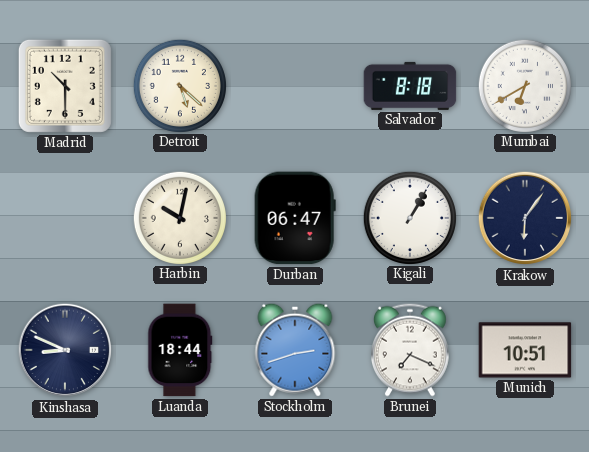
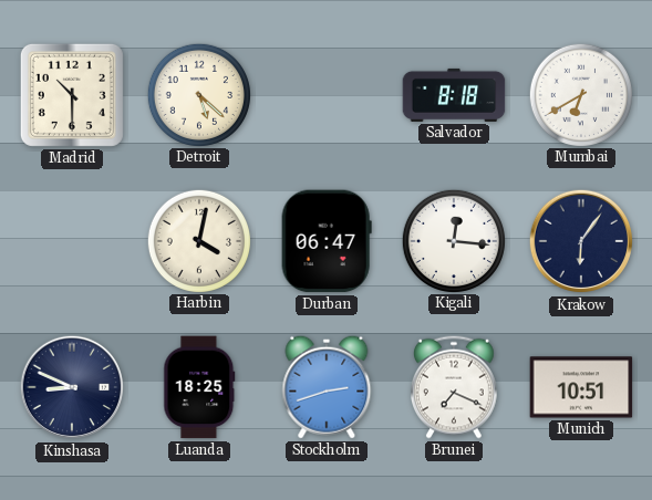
Harbin: 10:02 -> 4:02
Kigali: 1:05 -> 12:16
Luanda: 18:44 -> 18:25
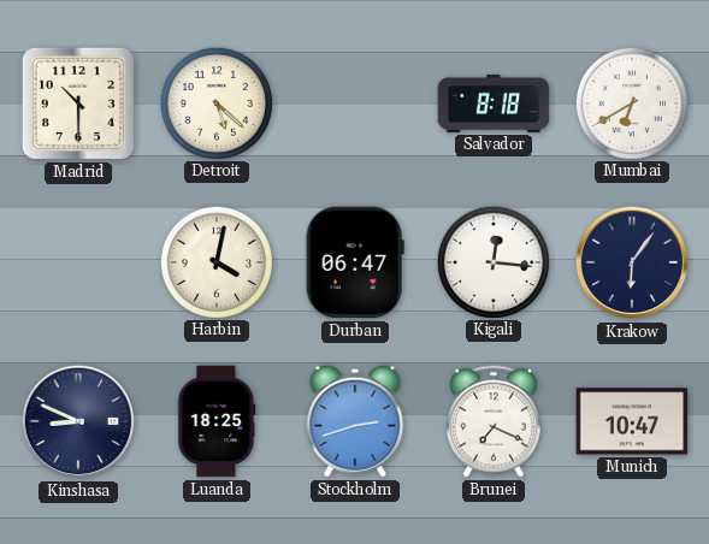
Munich: 10:51 -> 10:47
